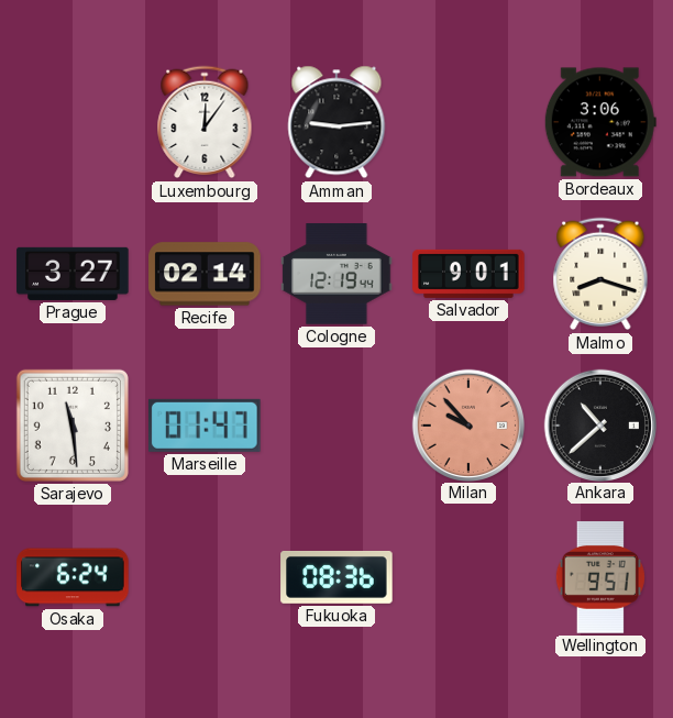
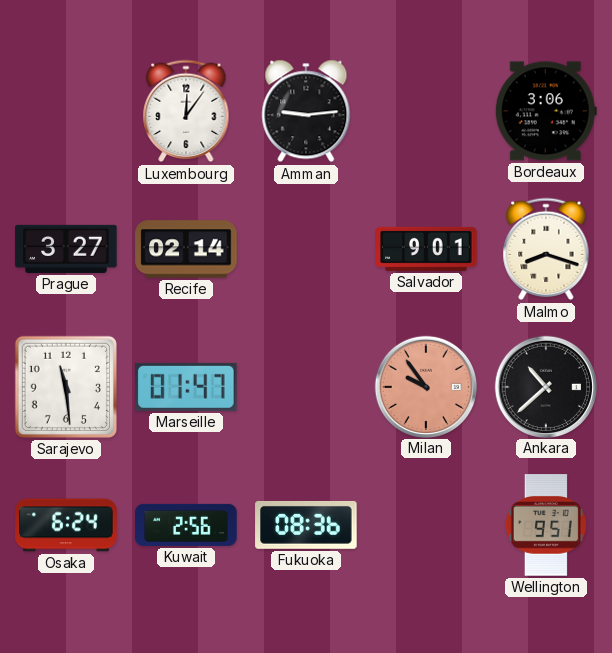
Cologne: 12:19 -> none
Milan: 9:53 -> 9:54
Kuwait: none -> 2:56
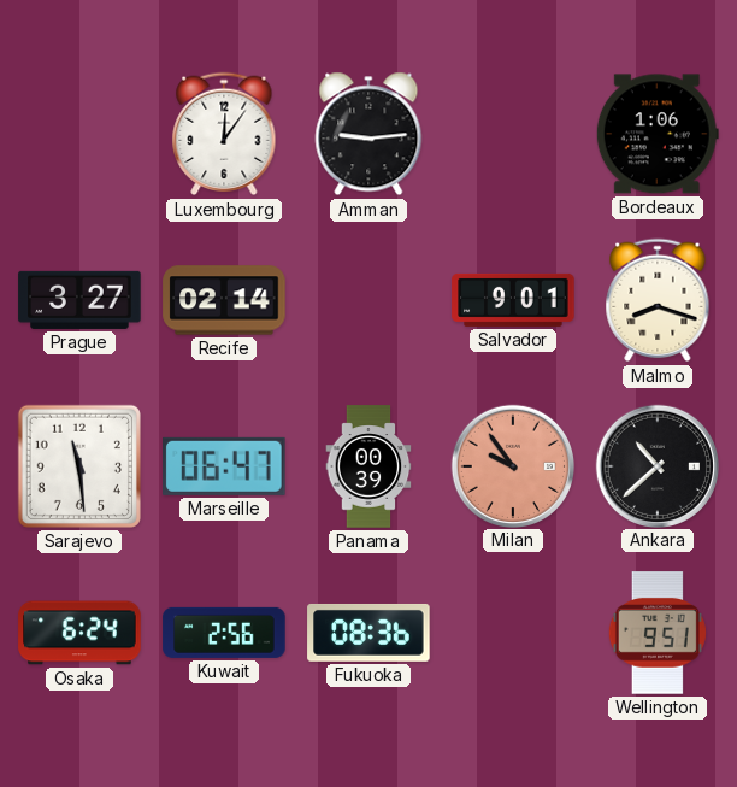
Bordeaux: 3:06 -> 1:06
Marseille: 01:47 -> 06:47
Panama: none -> 00:39
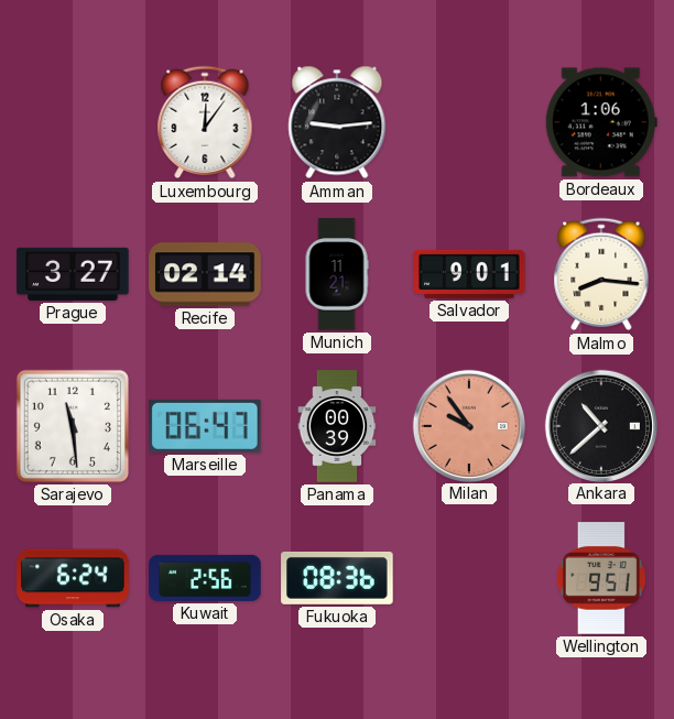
Munich: none -> 11:21
Malmo: 8:18 -> 8:16
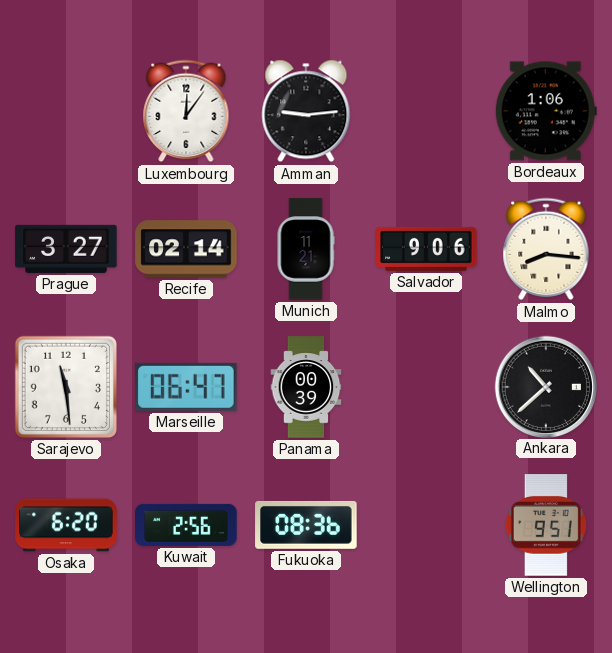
Salvador: 9:01 -> 9:06
Milan: 9:54 -> none
Osaka: 6:24 -> 6:20
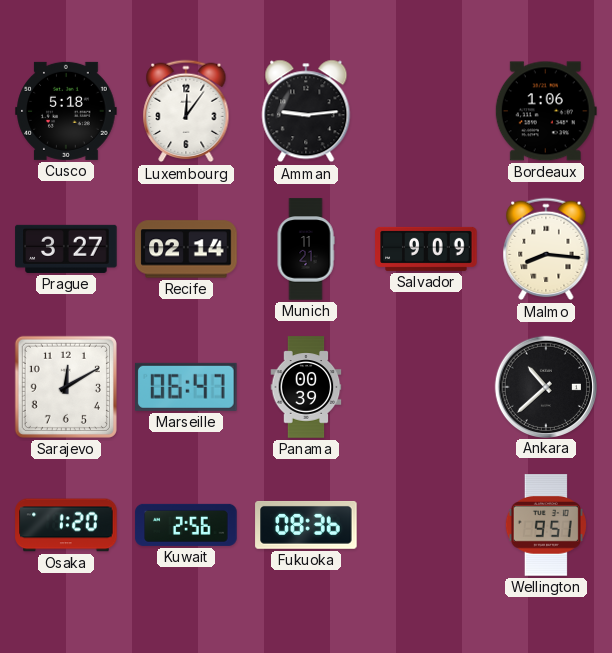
Cusco: none -> 5:18
Salvador: 9:06 -> 9:09
Sarajevo: 11:29 -> 12:10
Osaka: 6:20 -> 1:20
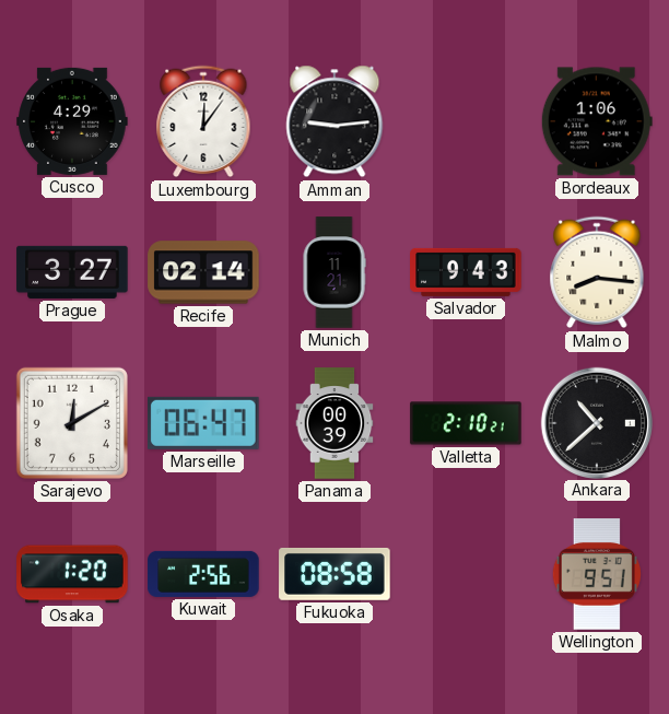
Cusco: 5:18 -> 4:29
Salvador: 9:09 -> 9:43
Valletta: none -> 2:10
Fukuoka: 08:36 -> 08:58
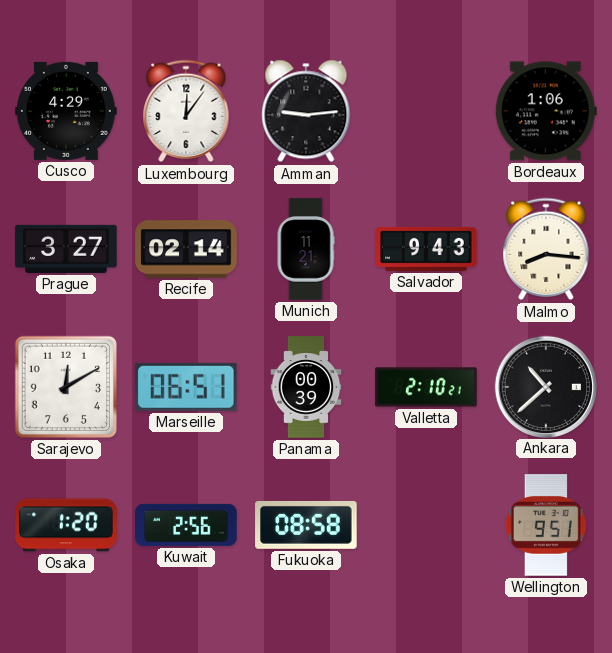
Marseille: 06:47 -> 06:51
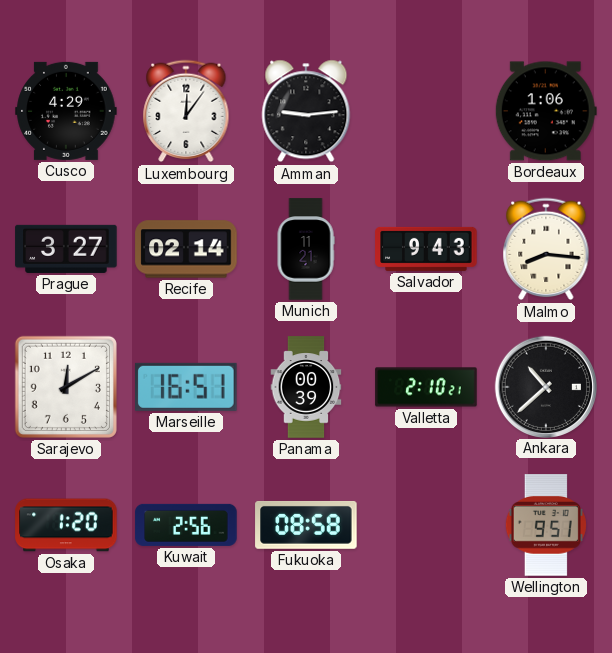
Marseille: 06:51 -> 16:51
